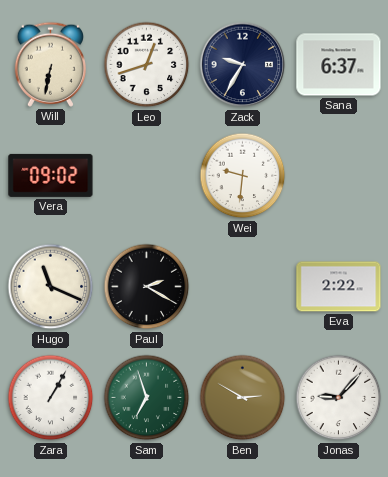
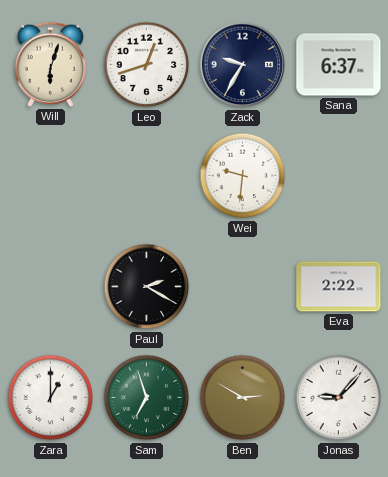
Will: 6:32 -> 6:03
Vera: 09:02 -> none
Hugo: 11:19 -> none
Zara: 1:05 -> 1:00
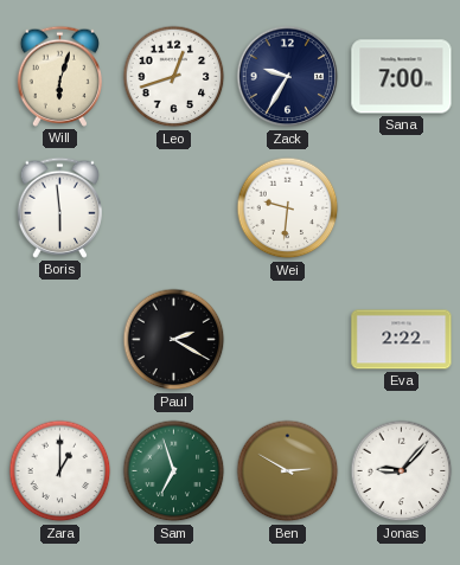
Sana: 6:37 -> 7:00
Boris: none -> 5:59
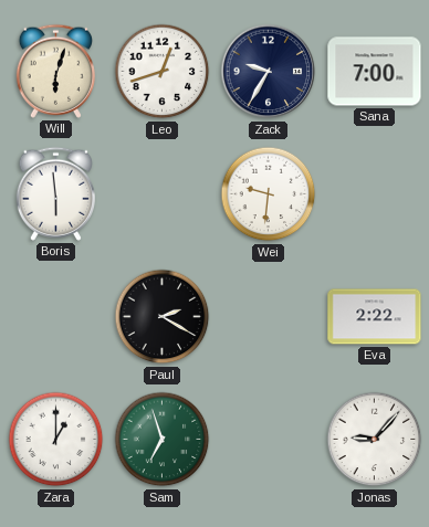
Ben: 2:50 -> none
